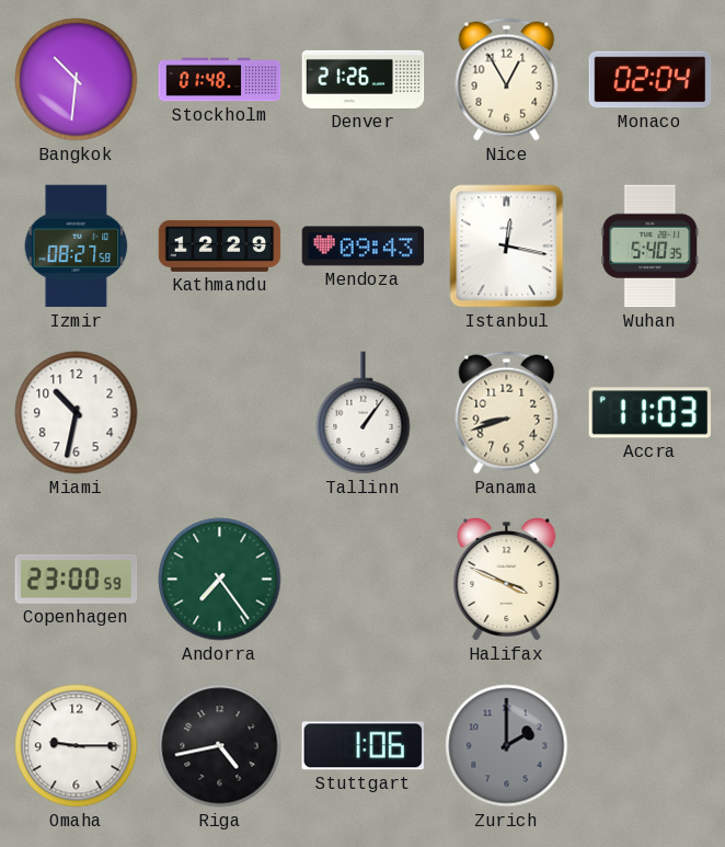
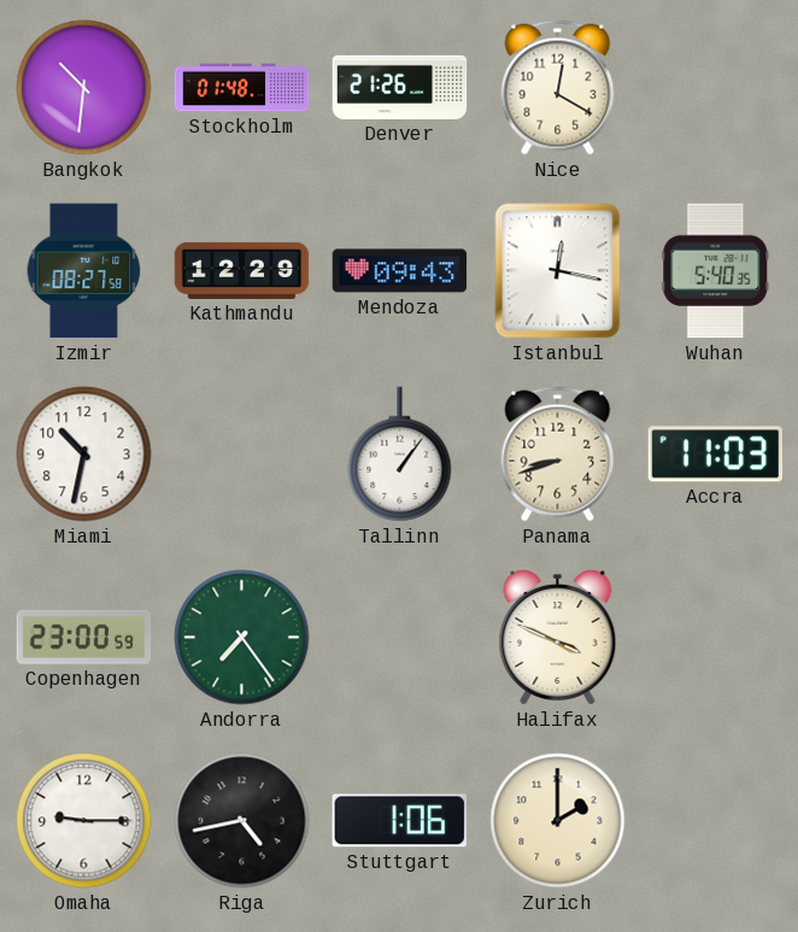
Nice: 12:55 -> 12:20
Monaco: 02:04 -> none
Zurich dial: grey -> cream
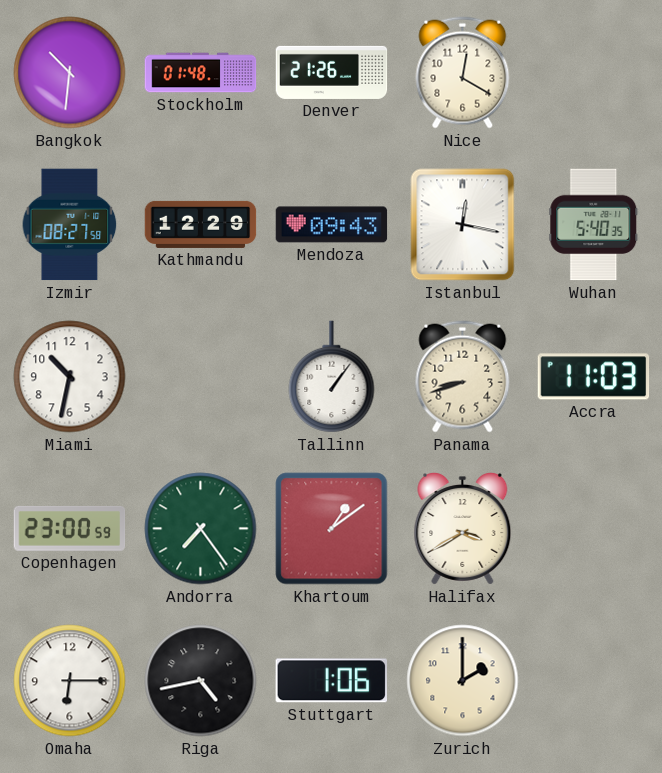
Khartoum: none -> 1:09
Halifax: 3:49 -> 3:40
Omaha: 9:15 -> 6:15
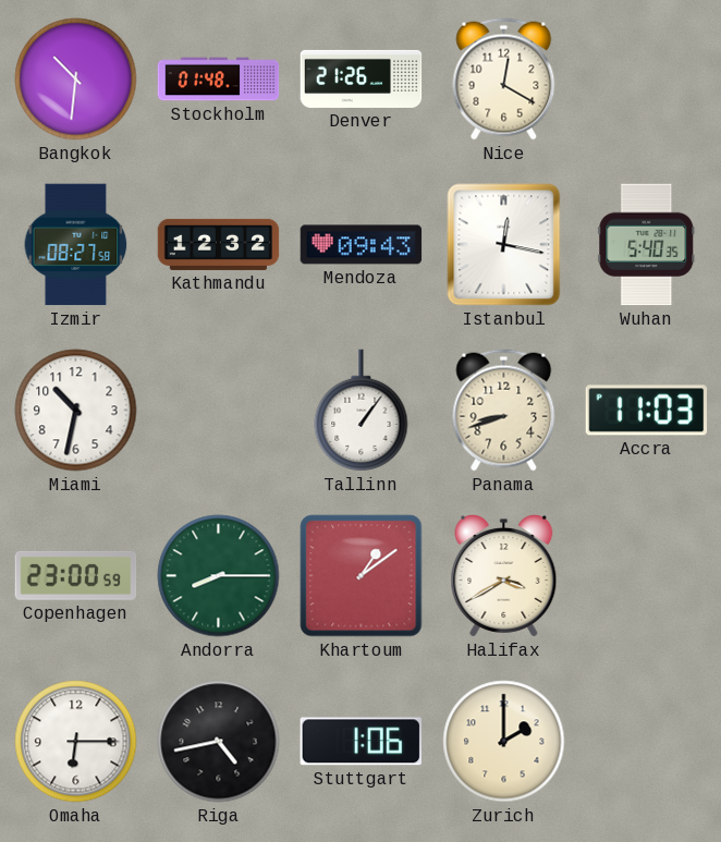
Kathmandu: 12:29 -> 12:32
Andorra: 7:24 -> 8:15
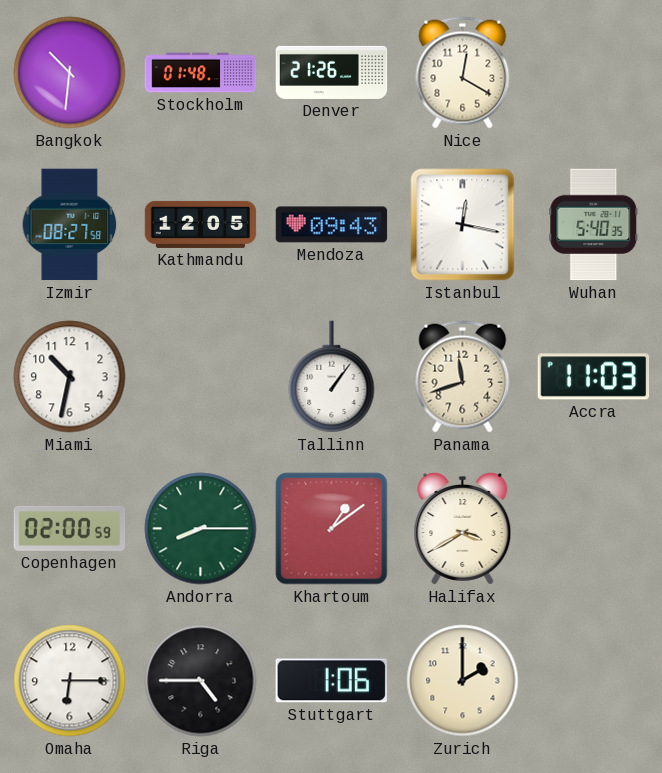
Kathmandu: 12:32 -> 12:05
Panama: 8:42 -> 11:42
Copenhagen: 23:00 -> 02:00
Riga: 4:43 -> 4:45
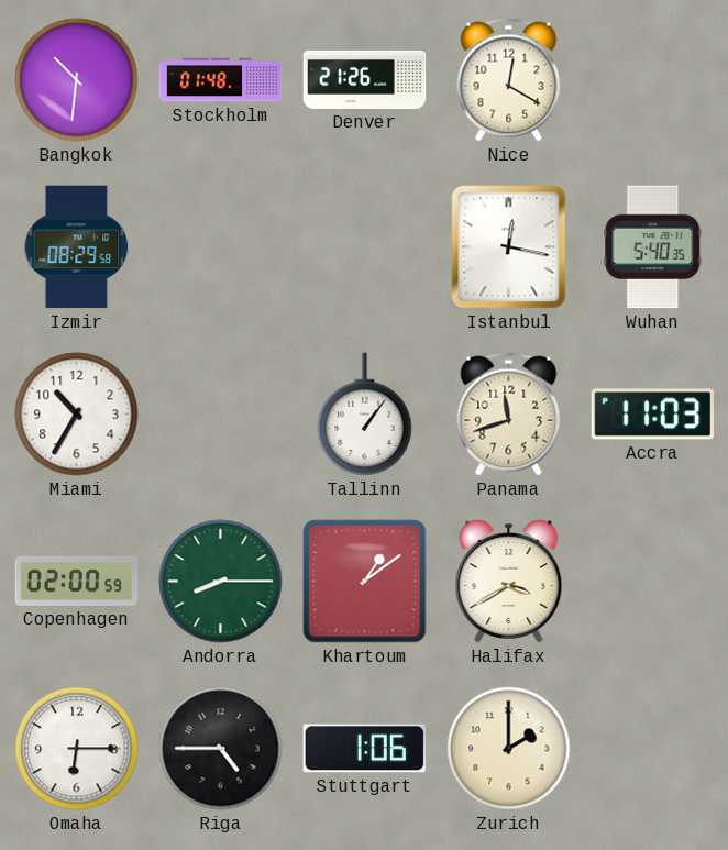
Izmir: 08:27 -> 08:29
Kathmandu: 12:05 -> none
Mendoza: 09:43 -> none
Miami: 10:32 -> 10:35
